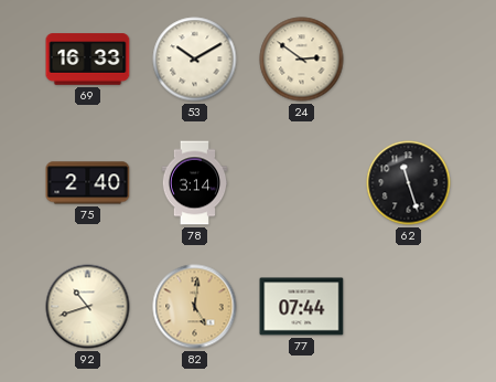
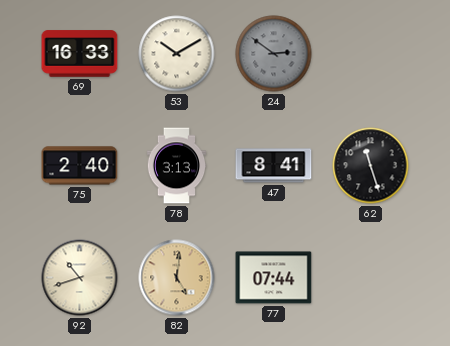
24 dial: cream -> grey
78: 3:14 -> 3:13
47: none -> 8:41
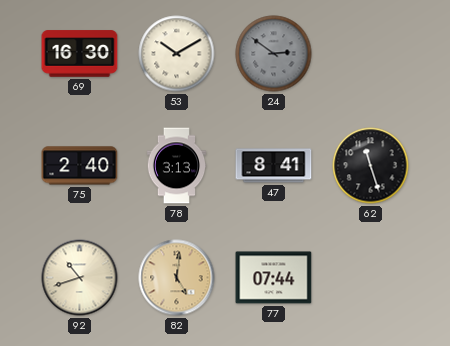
69: 16:33 -> 16:30
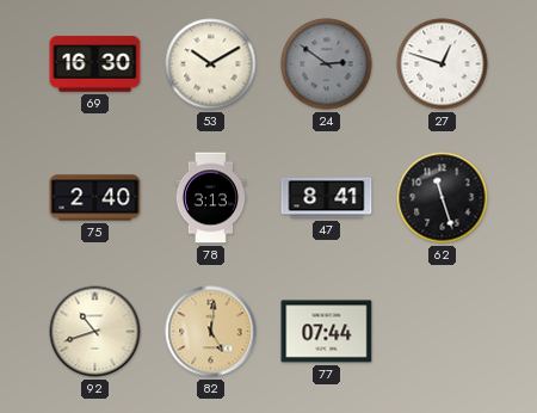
27: none -> 12:48
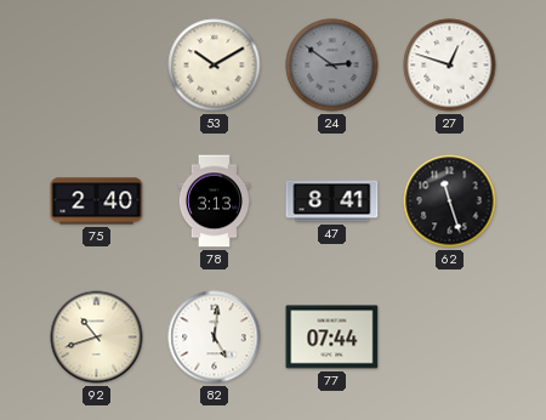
69: 16:30 -> none
82 dial: champagne -> white
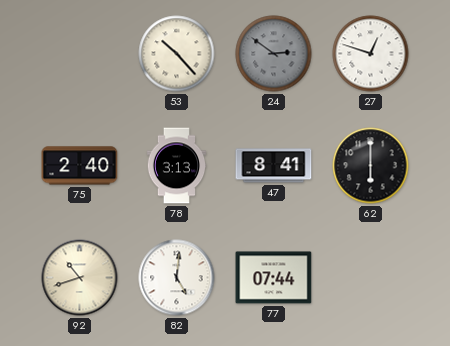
53: 10:10 -> 10:23
62: 11:27 -> 6:00
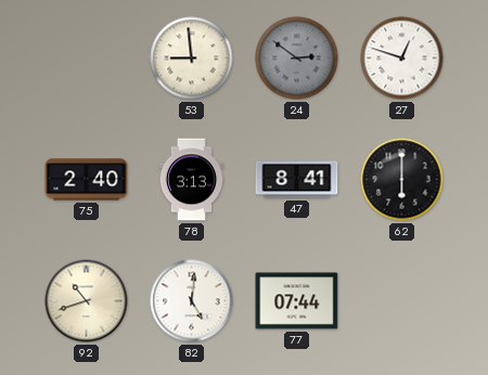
53: 10:23 -> 8:59
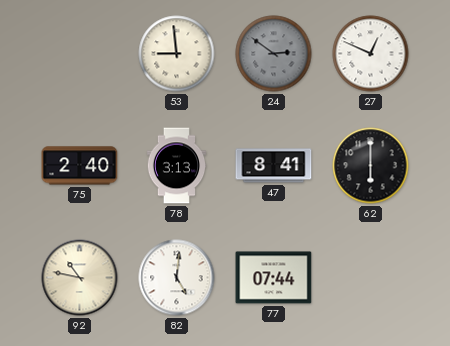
27: 12:48 -> 12:49
92: 10:42 -> 10:47
